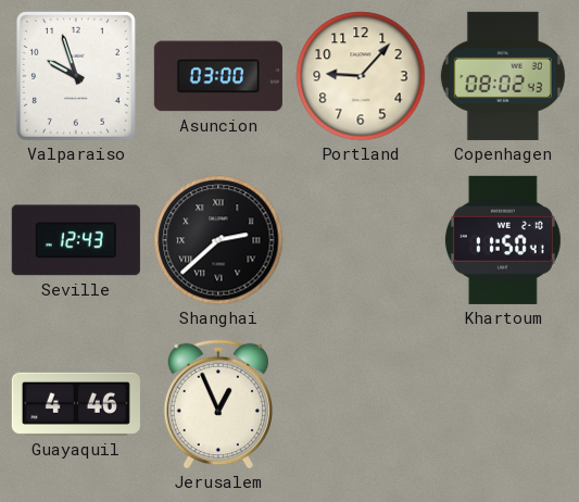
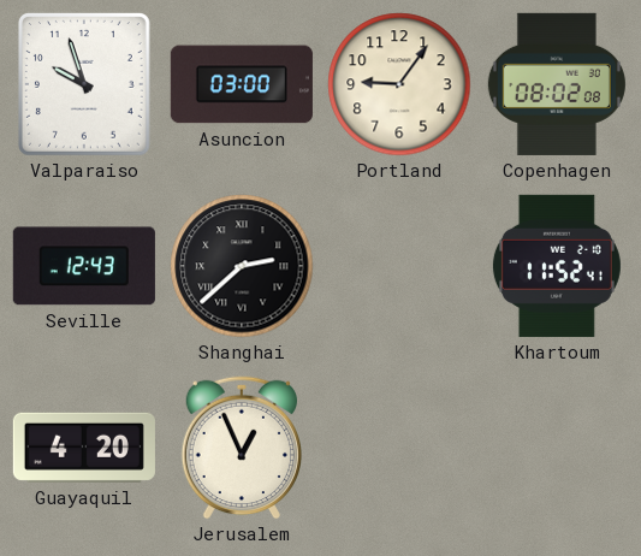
Portland: 9:07 -> 9:06
Copenhagen: 08:02:43 -> 08:02:08
Khartoum: 11:50 -> 11:52
Guayaquil: 4:46 -> 4:20
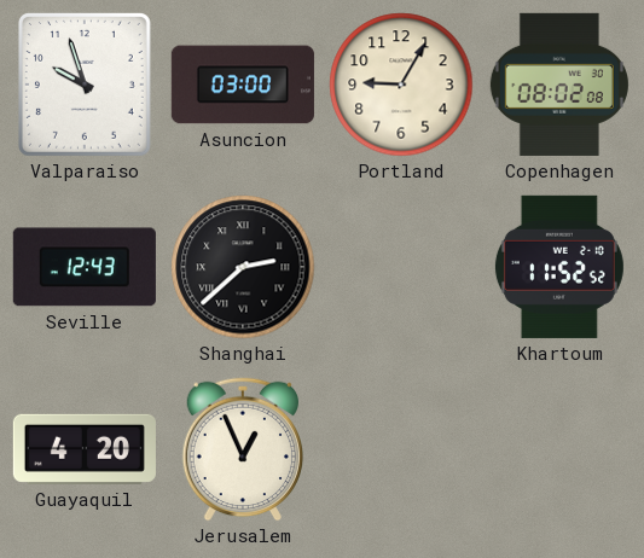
Portland: 9:06 -> 9:05
Khartoum: 11:52:41 -> 11:52:52
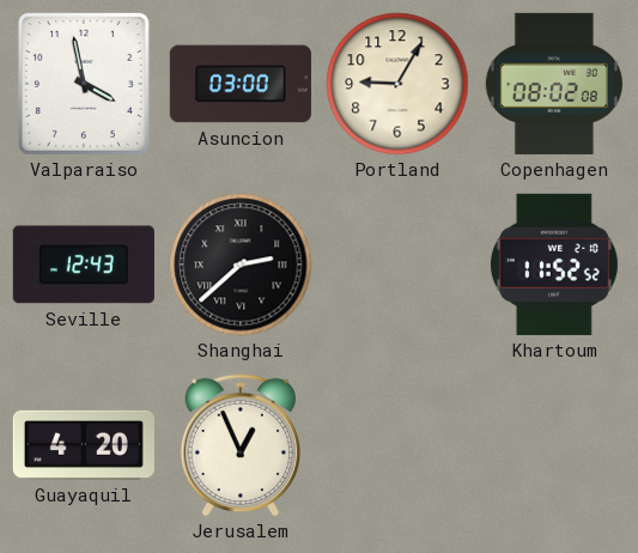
Valparaiso: 9:57 -> 3:58
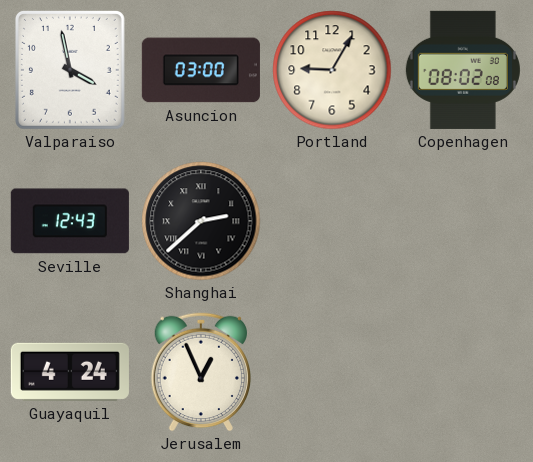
Khartoum: 11:52 -> none
Guayaquil: 4:20 -> 4:24
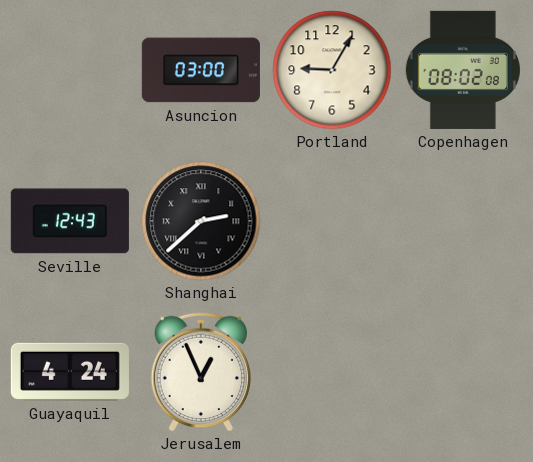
Valparaiso: 3:58 -> none
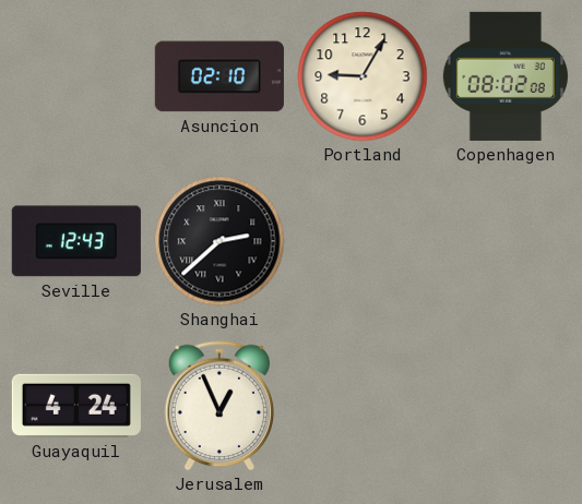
Asuncion: 03:00 -> 02:10
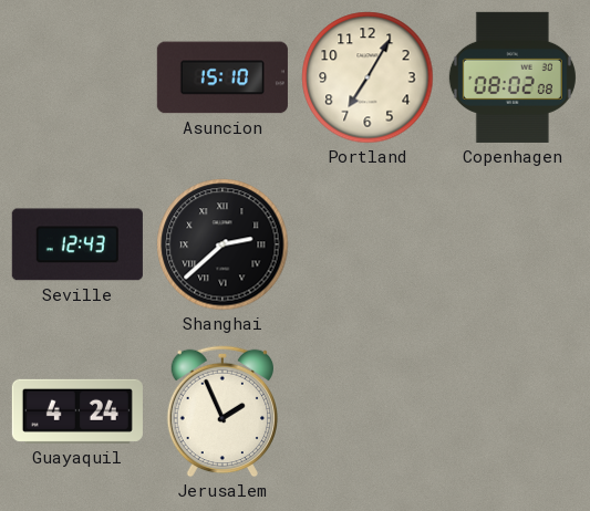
Asuncion: 02:10 -> 15:10
Portland: 9:05 -> 7:05
Jerusalem: 12:56 -> 1:56
